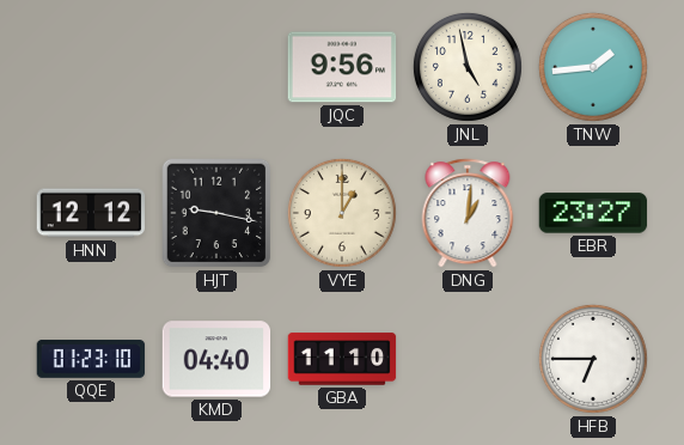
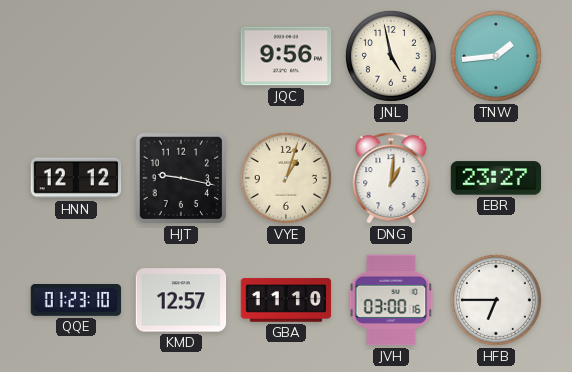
VYE: 1:00 -> 1:03
KMD: 04:40 -> 12:57
JVH: none -> 03:00
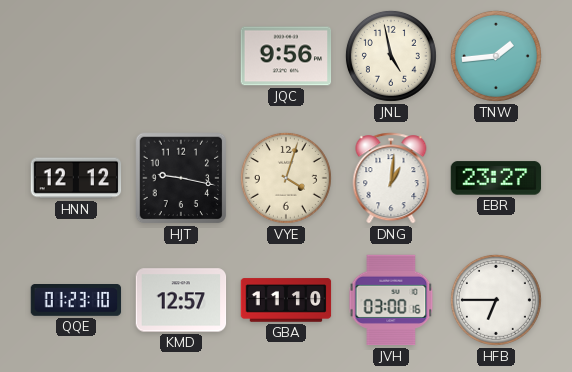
VYE: 1:03 -> 4:03
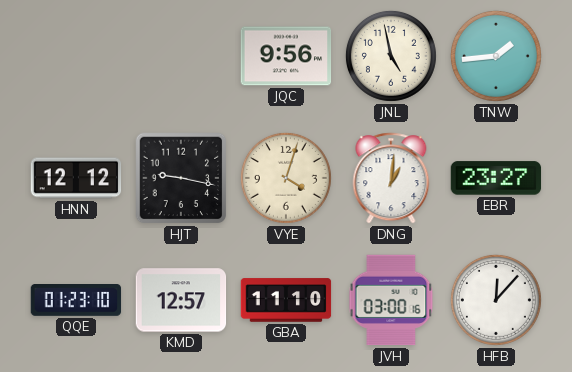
HFB: 6:45 -> 12:07
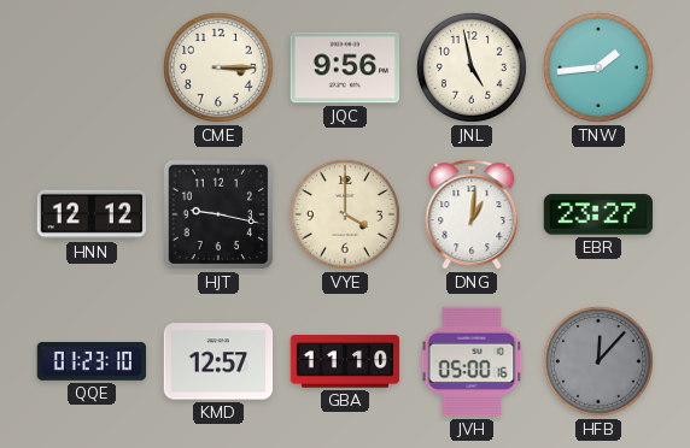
CME: none -> 3:15
VYE: 4:03 -> 4:00
JVH: 03:00 -> 05:00
HFB dial: white -> grey
